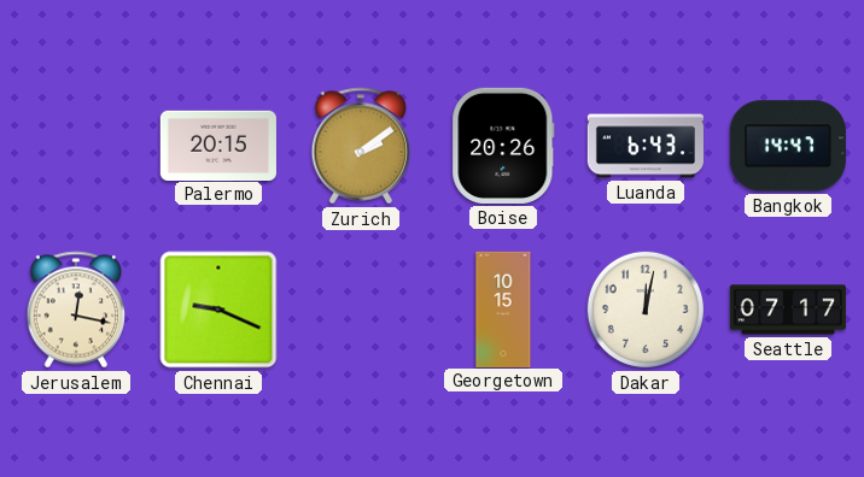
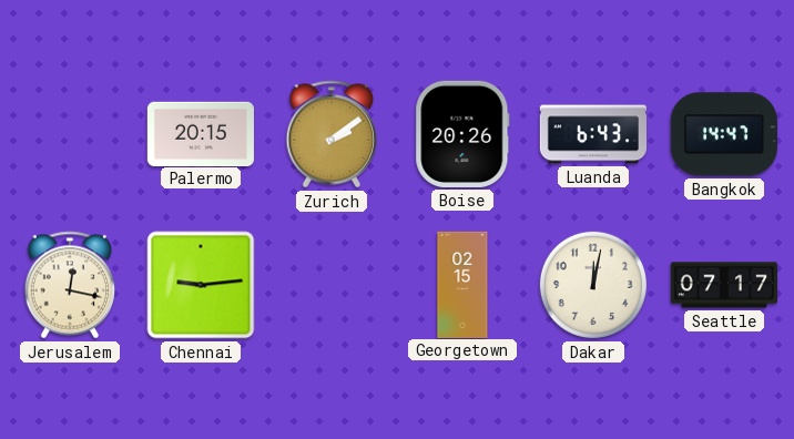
Chennai: 9:19 -> 9:14
Georgetown: 10:15 -> 02:15
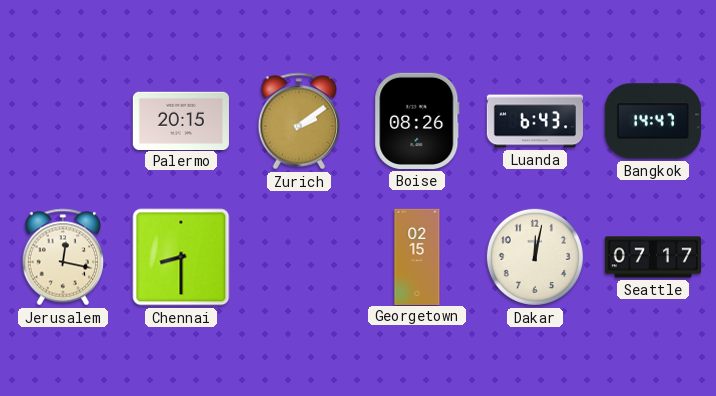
Boise: 20:26 -> 08:26
Chennai: 9:14 -> 8:30
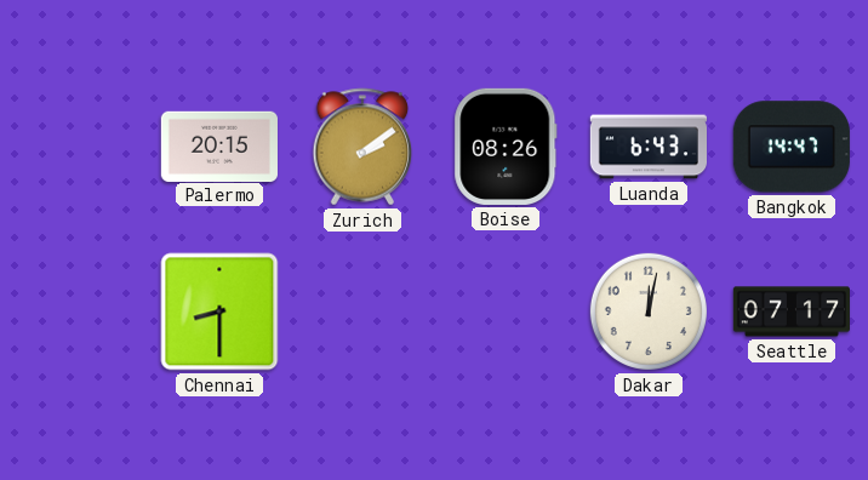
Jerusalem: 12:17 -> none
Georgetown: 02:15 -> none
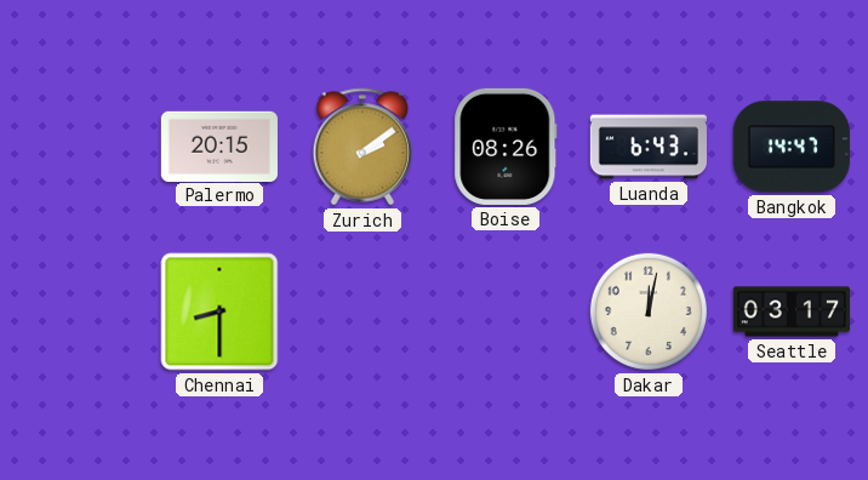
Seattle: 07:17 -> 03:17
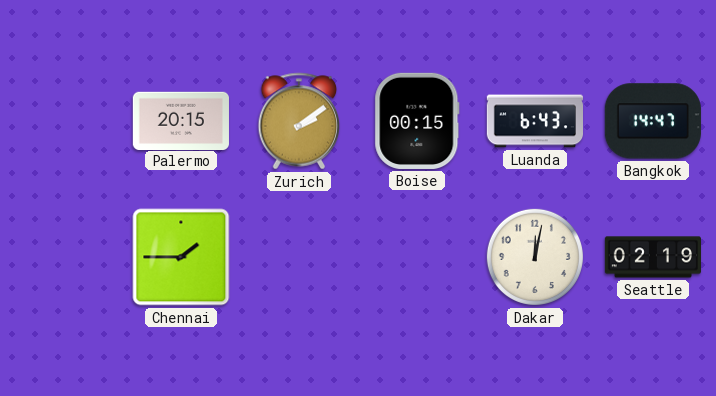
Boise: 08:26 -> 00:15
Chennai: 8:30 -> 1:45
Seattle: 03:17 -> 02:19
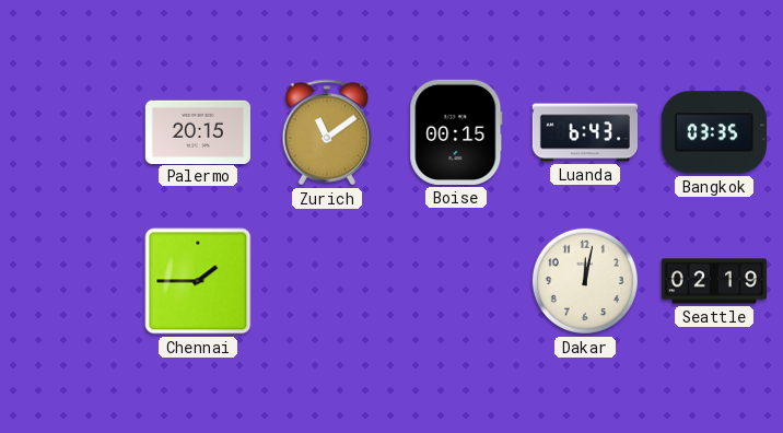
Zurich: 2:09 -> 11:09
Bangkok: 14:47 -> 03:35
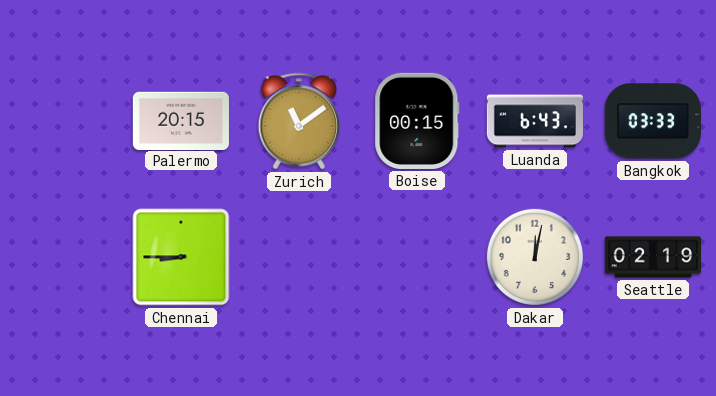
Bangkok: 03:35 -> 03:33
Chennai: 1:45 -> 8:45
